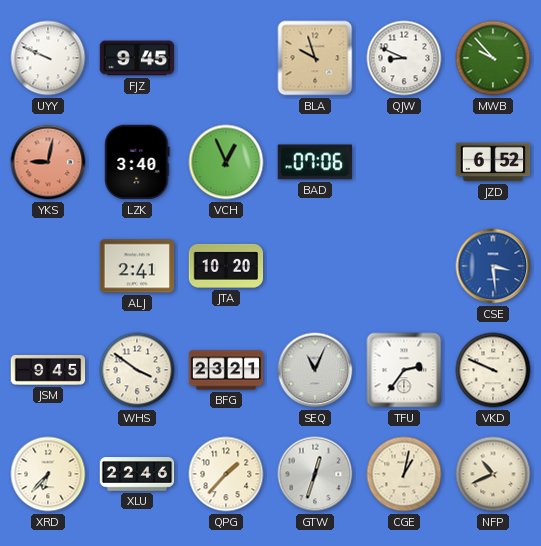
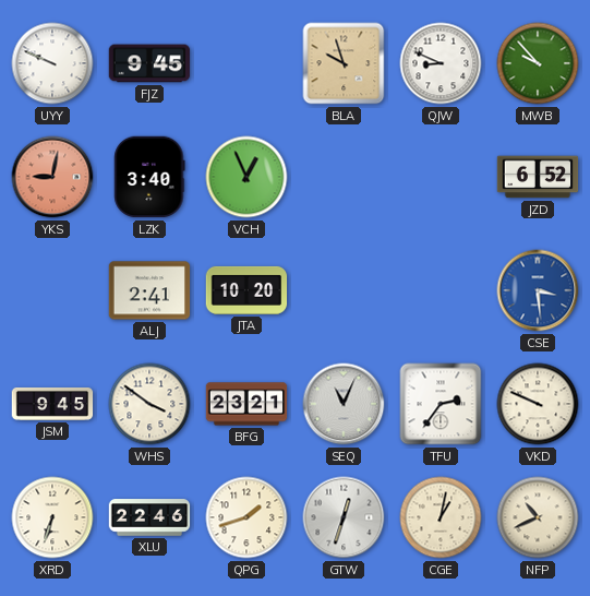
BAD: 07:06 -> none
XRD: 6:37 -> 6:33
QPG: 1:37 -> 1:42
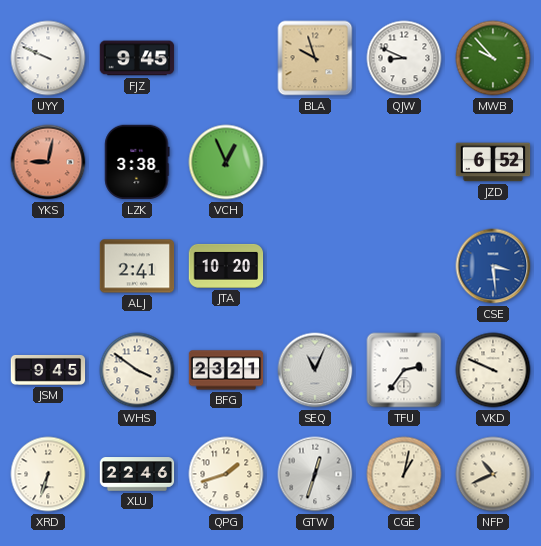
LZK: 3:40 -> 3:38
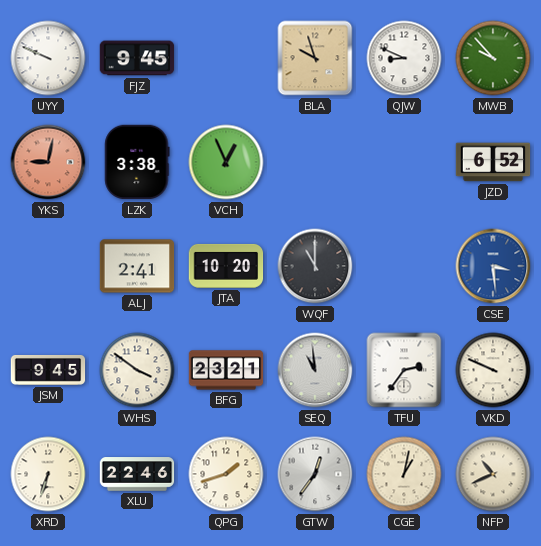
WQF: none -> 11:00
SEQ: 11:04 -> 10:59
GTW: 12:33 -> 12:36
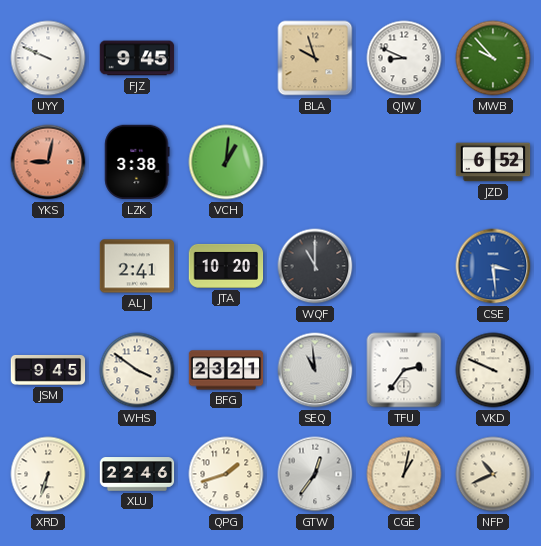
VCH: 12:56 -> 1:01
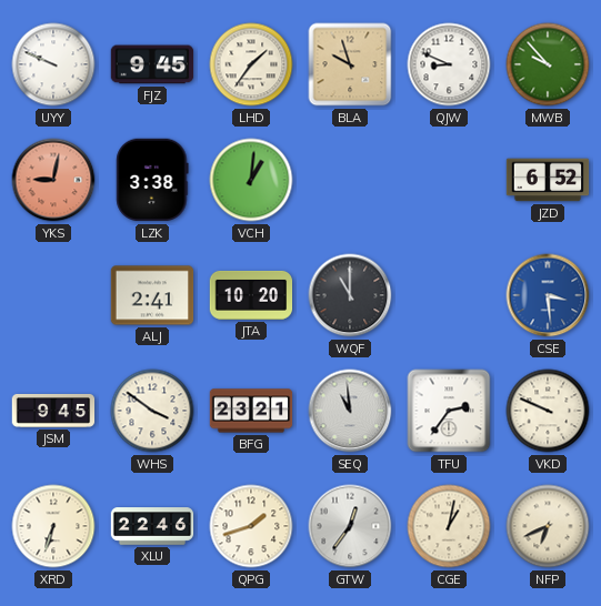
LHD: none -> 1:36
NFP: 10:41 -> 6:41
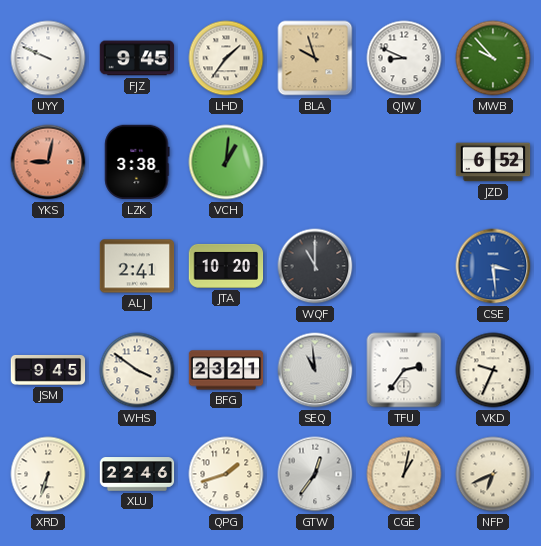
VKD: 9:49 -> 9:34
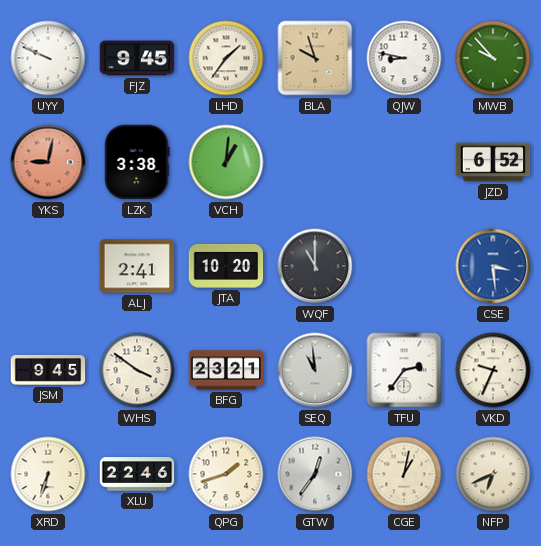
QJW: 8:49 -> 8:47
